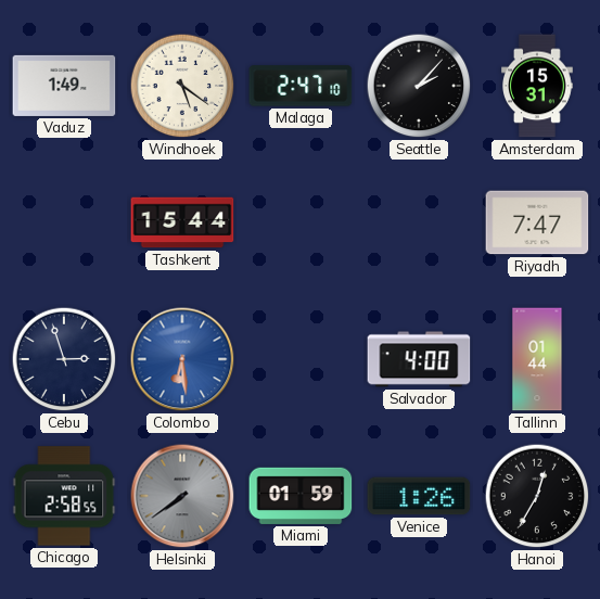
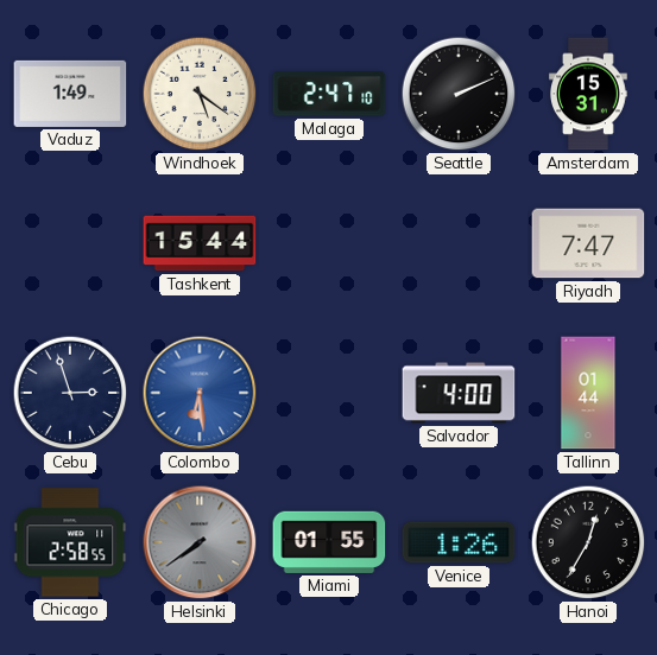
Seattle: 2:07 -> 2:11
Miami: 01:59 -> 01:55
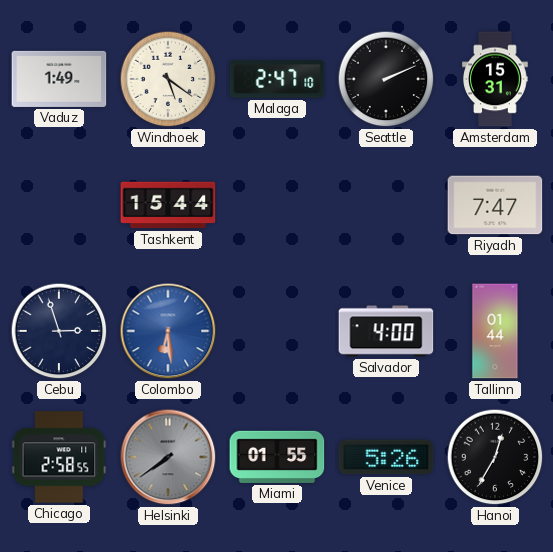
Venice: 1:26 -> 5:26
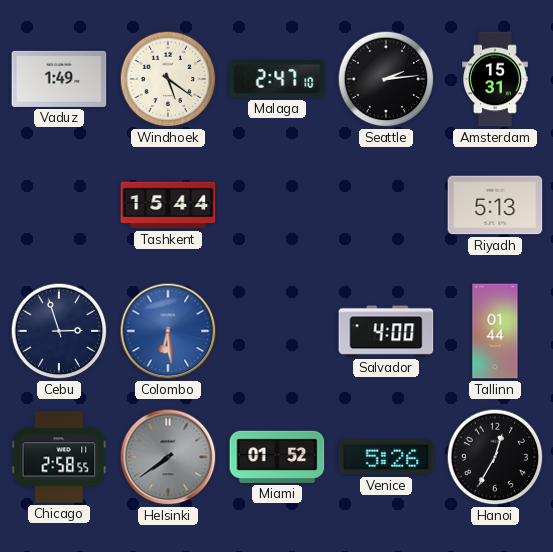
Seattle: 2:11 -> 2:14
Riyadh: 7:47 -> 5:13
Miami: 01:55 -> 01:52
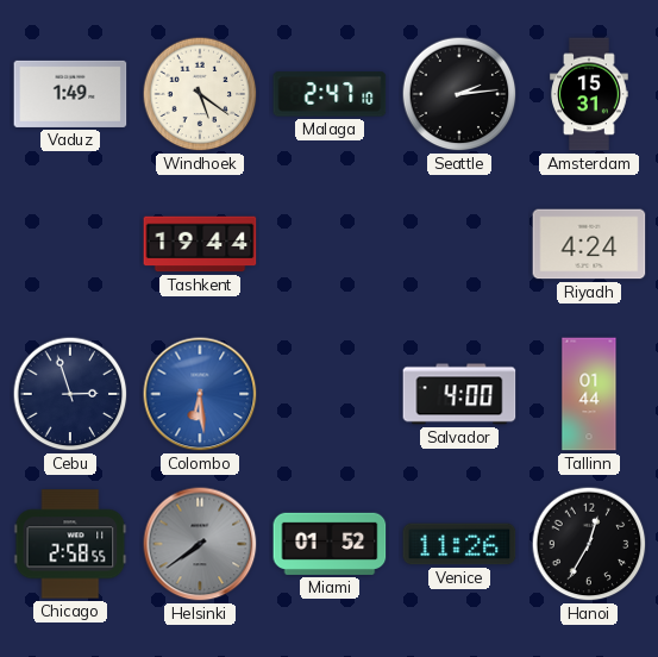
Tashkent: 15:44 -> 19:44
Riyadh: 5:13 -> 4:24
Venice: 5:26 -> 11:26
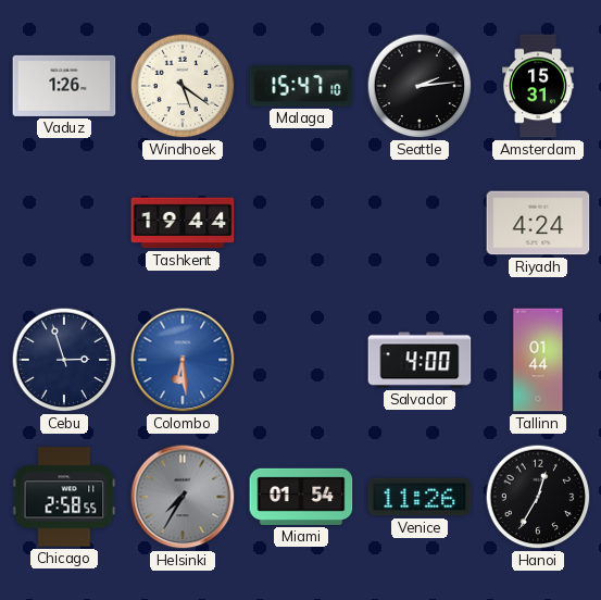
Vaduz: 1:49 -> 1:26
Malaga: 2:47 -> 15:47
Helsinki: 7:39 -> 7:35
Miami: 01:52 -> 01:54
